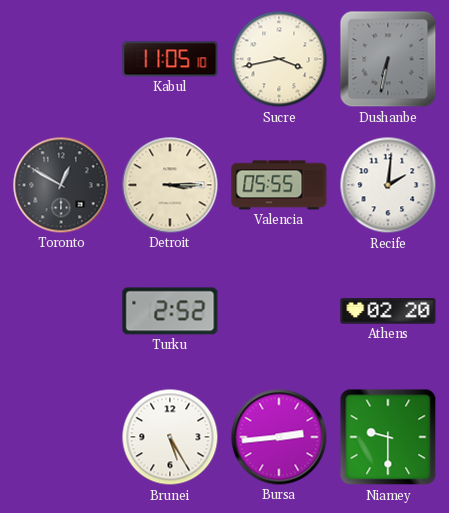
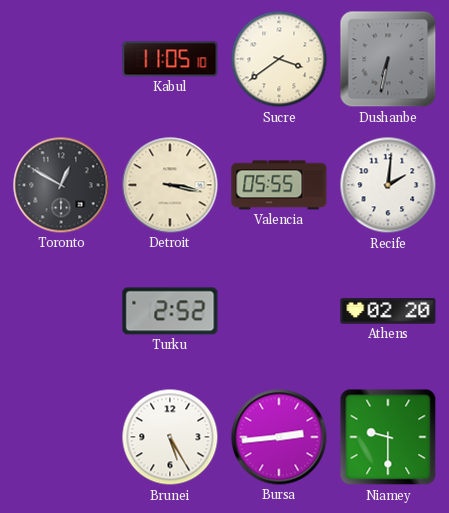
Sucre: 3:43 -> 3:39
Detroit: 3:15 -> 3:17
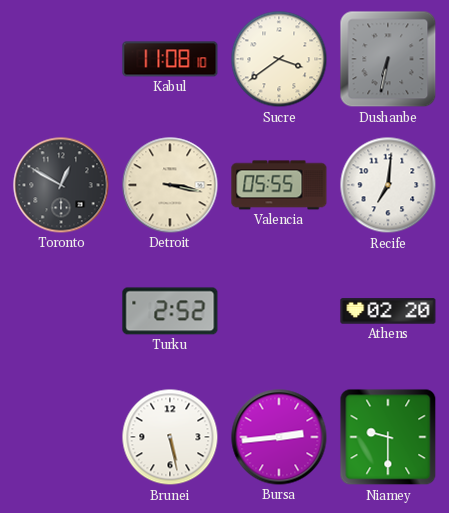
Kabul: 11:05 -> 11:08
Recife: 2:01 -> 7:01
Brunei: 5:25 -> 5:28
